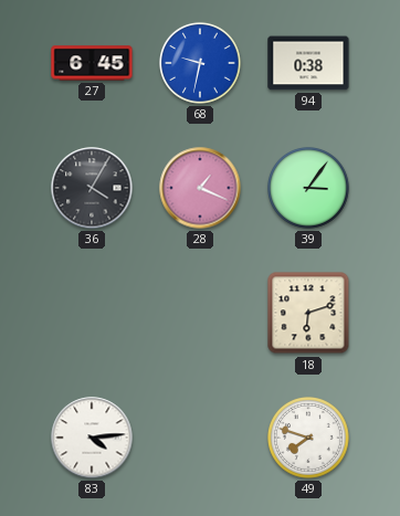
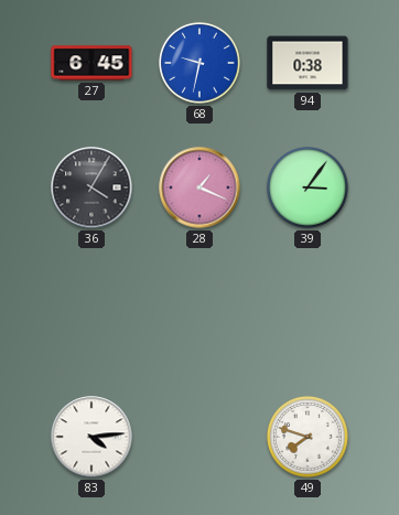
18: 6:12 -> none
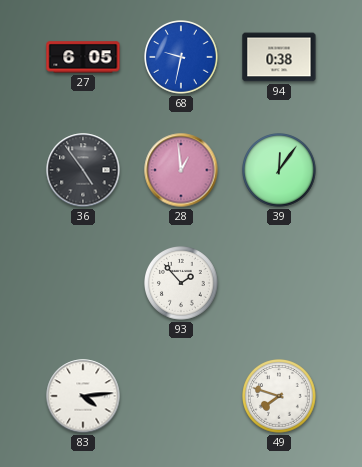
27: 6:45 -> 6:05
36: 4:05 -> 4:54
28: 1:19 -> 12:59
39: 3:06 -> 12:06
93: none -> 1:53
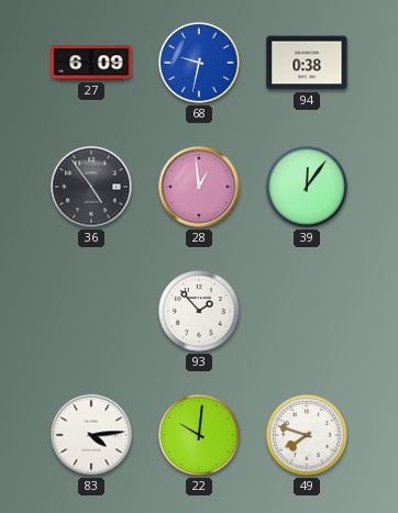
27: 6:05 -> 6:09
22: none -> 10:01
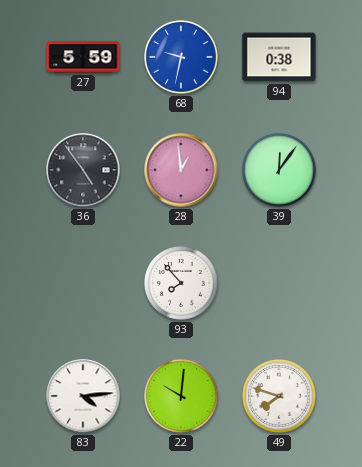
27: 6:09 -> 5:59
93: 1:53 -> 7:53
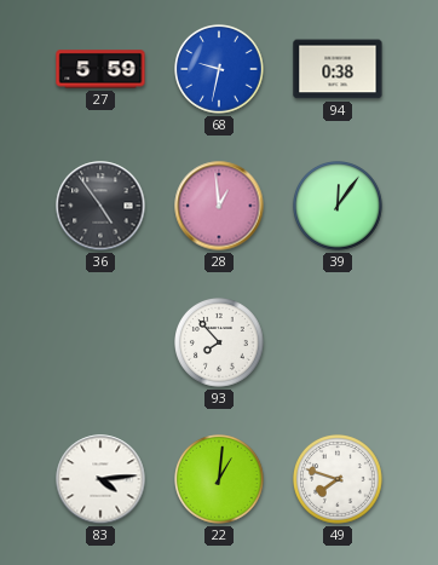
22: 10:01 -> 1:01
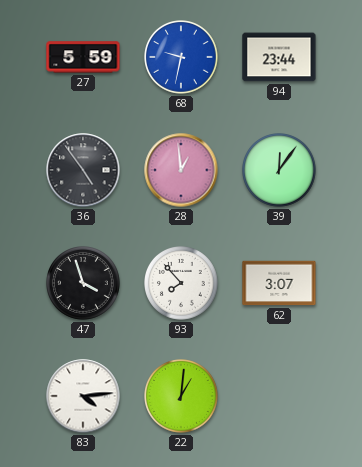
94: 0:38 -> 23:44
47: none -> 3:57
62: none -> 3:07
49: 7:48 -> none
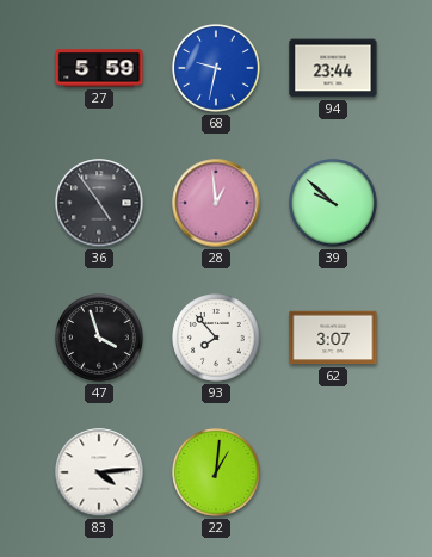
39: 12:06 -> 9:52
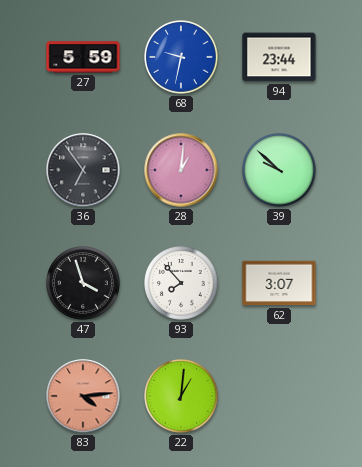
36: 4:54 -> 6:54
28: 12:59 -> 1:01
83 dial: white -> salmon
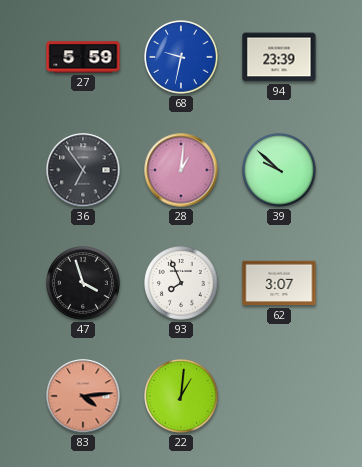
94: 23:44 -> 23:39
93: 7:53 -> 7:56
